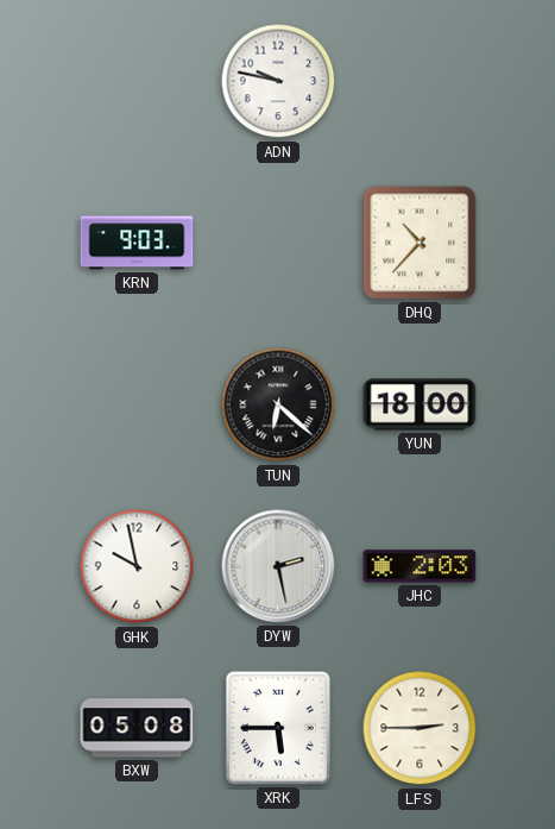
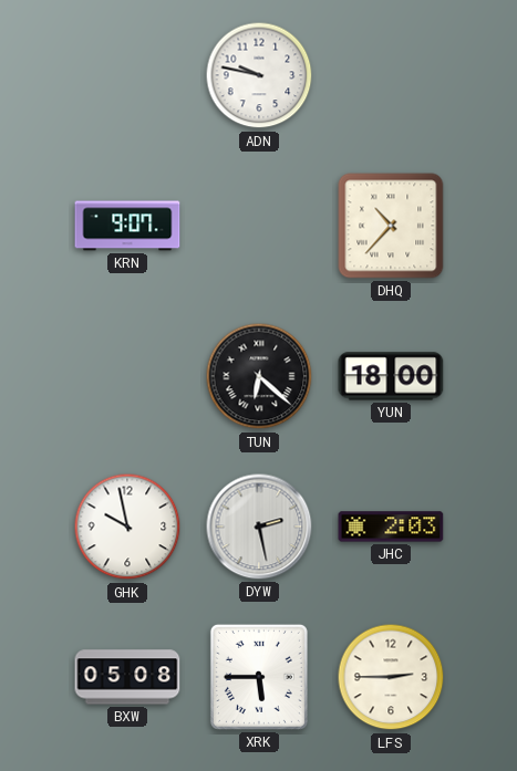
KRN: 9:03 -> 9:07
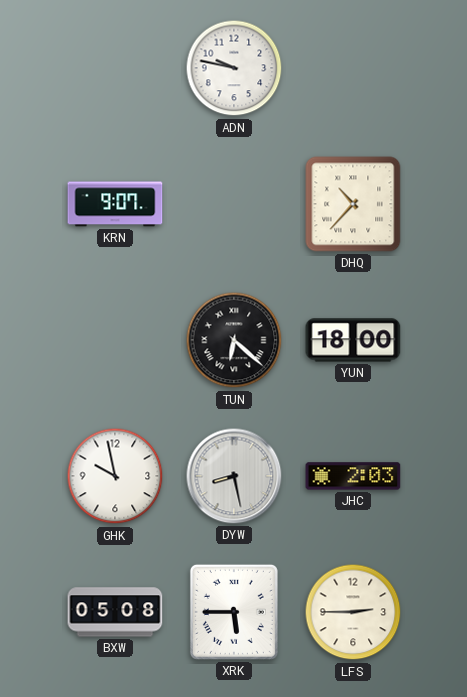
DYW: 2:28 -> 8:28
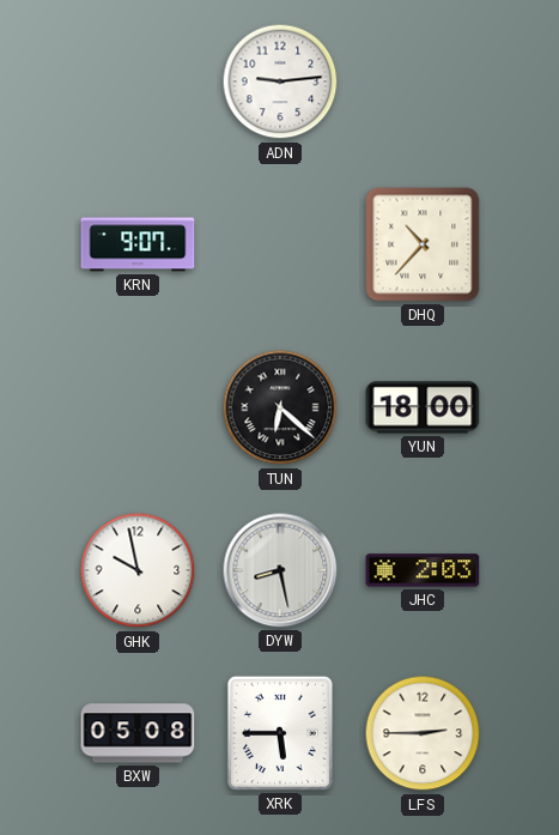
ADN: 9:47 -> 9:14
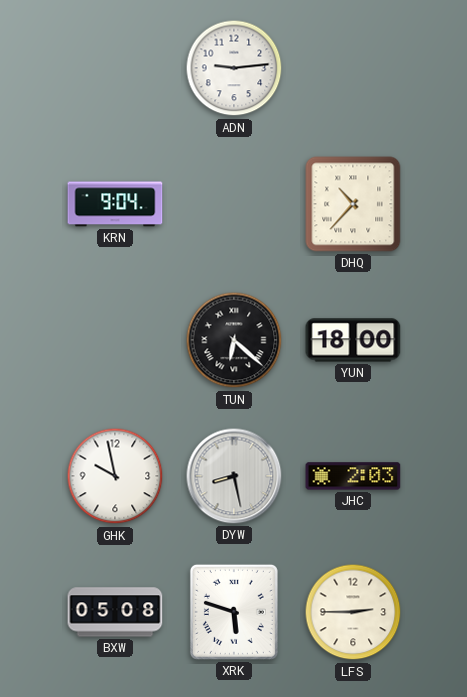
KRN: 9:07 -> 9:04
XRK: 5:45 -> 5:48
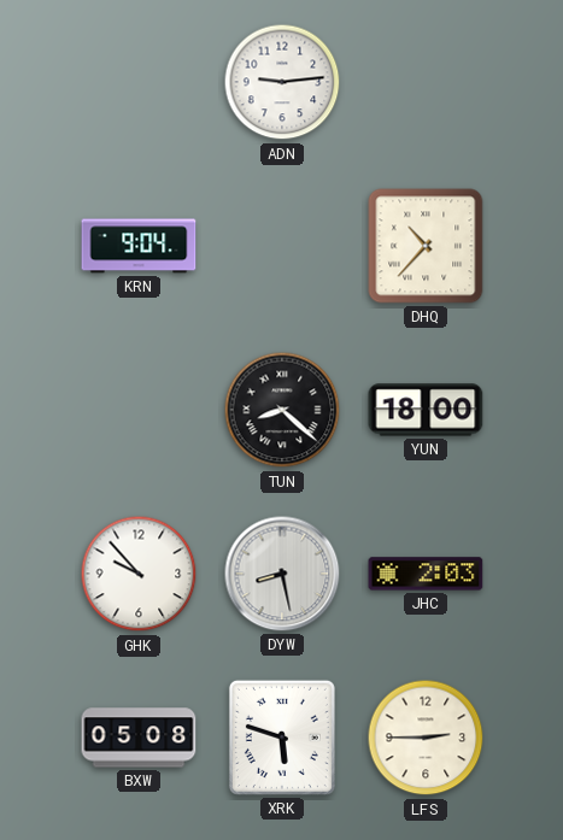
TUN: 6:22 -> 8:22
GHK: 9:58 -> 9:53
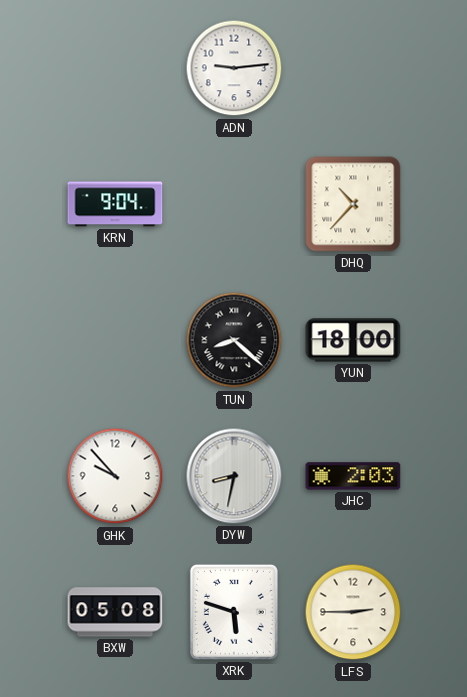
DYW: 8:28 -> 8:32
